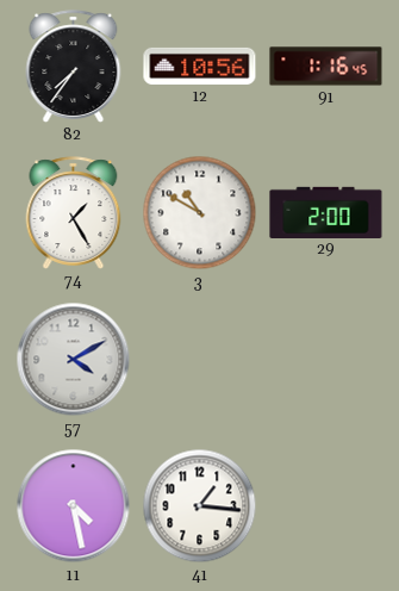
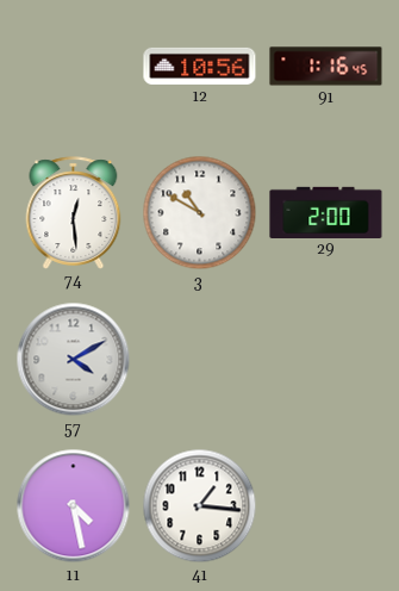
82: 7:36 -> none
74: 1:25 -> 12:29
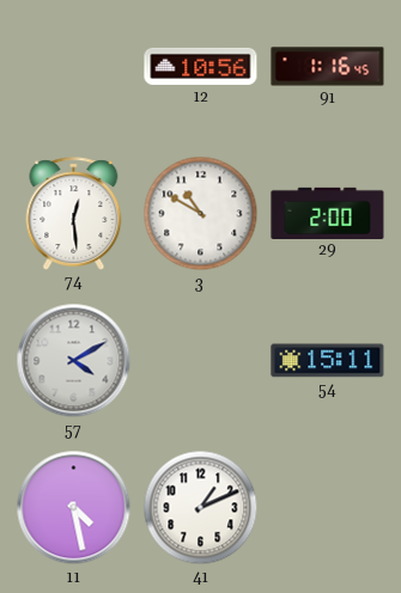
54: none -> 15:11
41: 1:16 -> 1:11
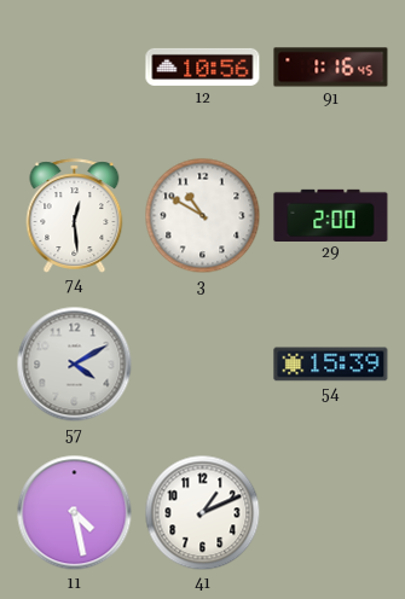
54: 15:11 -> 15:39
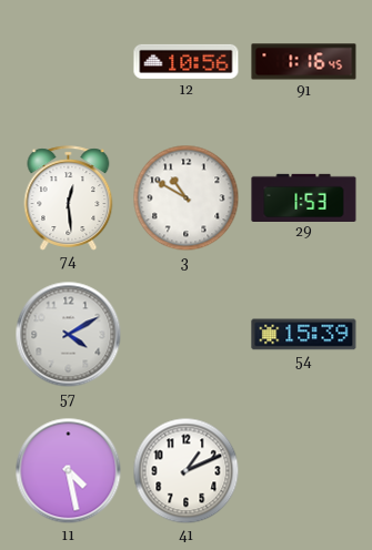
29: 2:00 -> 1:53
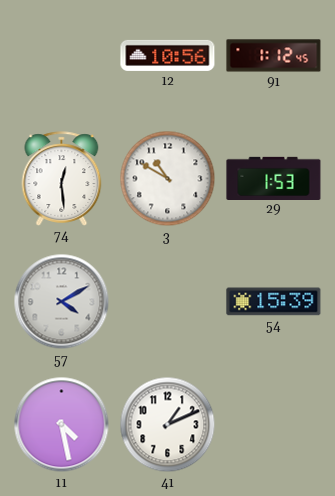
91: 1:16 -> 1:12
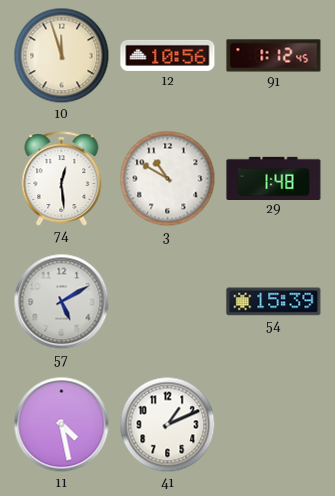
10: none -> 11:57
29: 1:53 -> 1:48
57: 4:10 -> 5:10
